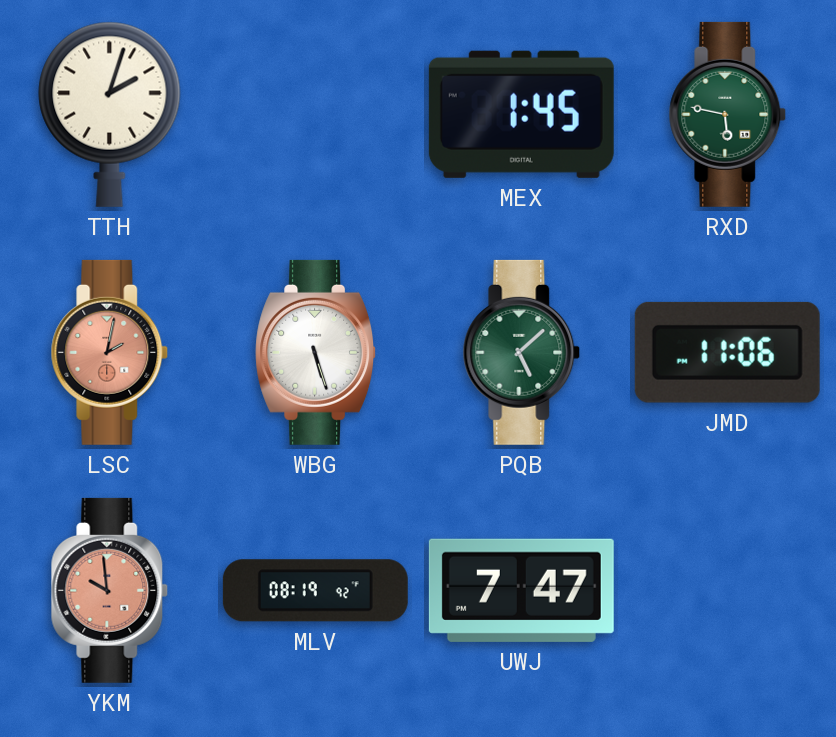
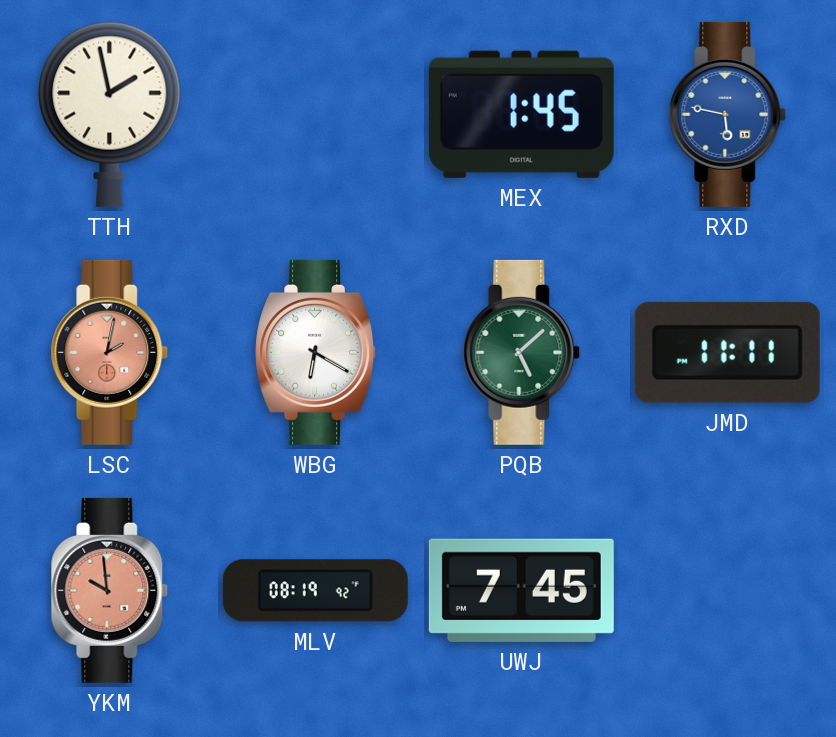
TTH: 2:03 -> 1:58
RXD dial: green -> blue
WBG: 5:27 -> 6:20
JMD: 11:06 -> 11:11
UWJ: 7:47 -> 7:45
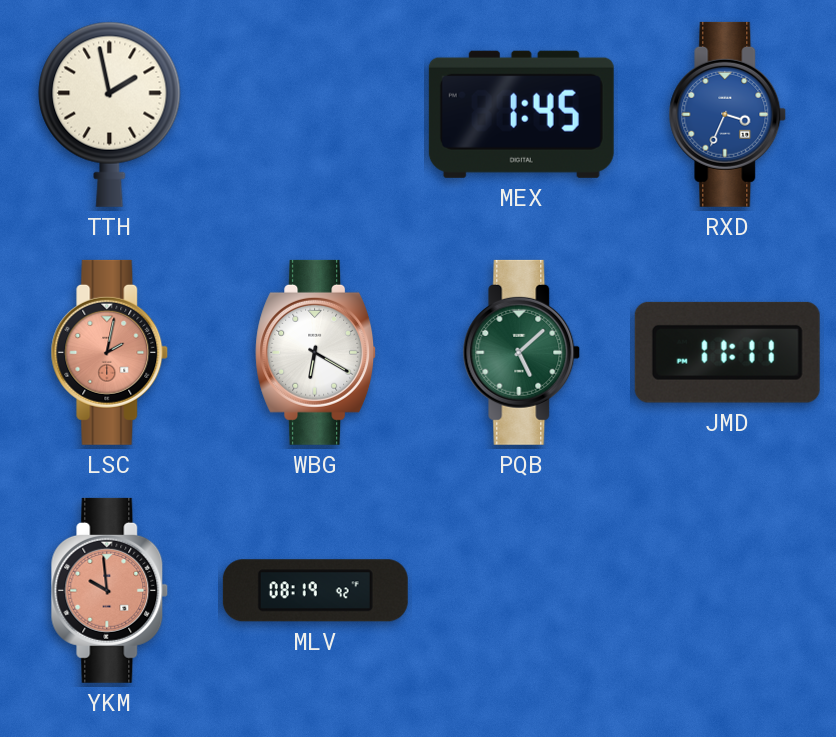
RXD: 5:47 -> 3:34
UWJ: 7:45 -> none
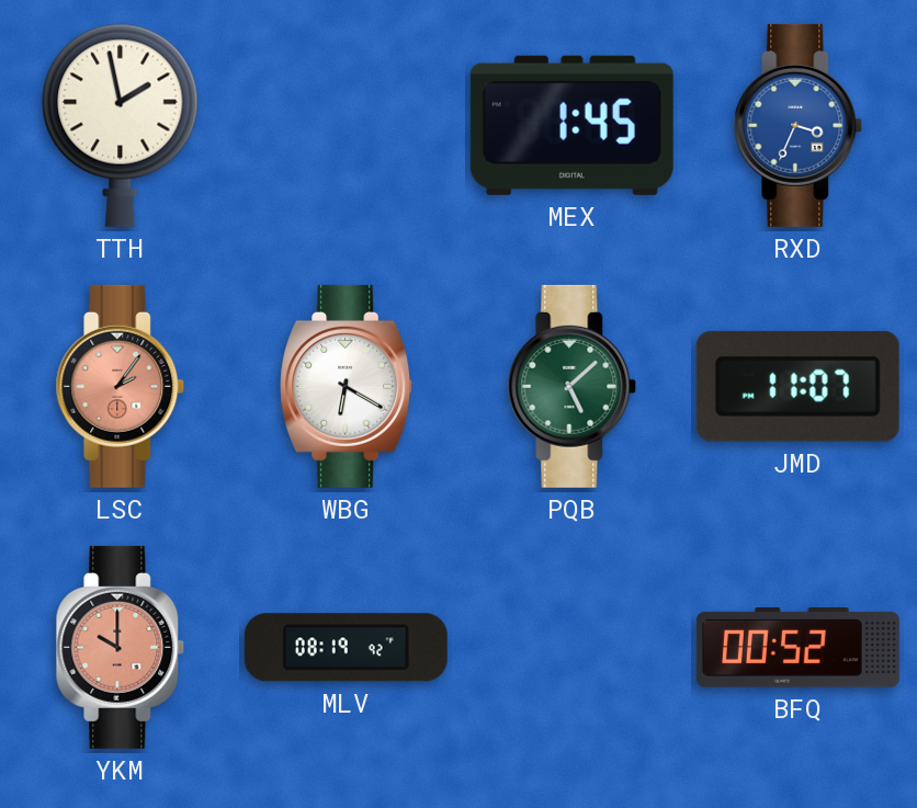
LSC: 2:02 -> 2:06
JMD: 11:11 -> 11:07
YKM: 9:59 -> 10:00
BFQ: none -> 00:52
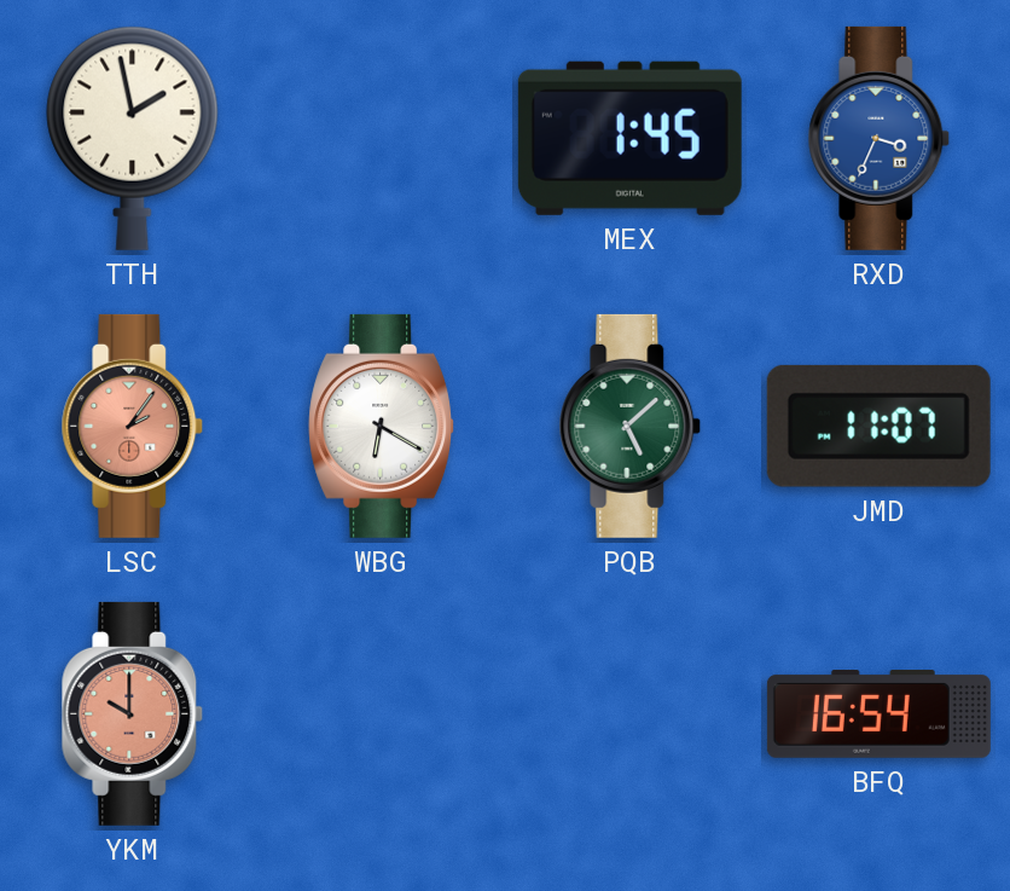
MLV: 08:19 -> none
BFQ: 00:52 -> 16:54
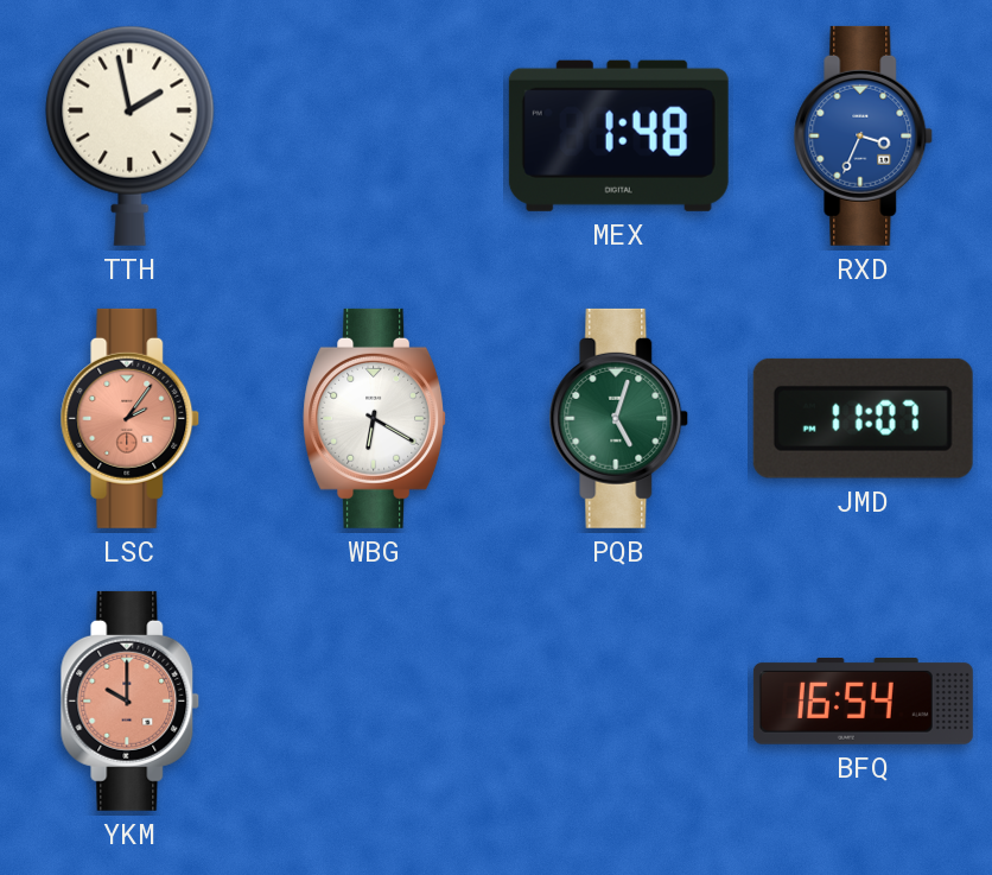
MEX: 1:45 -> 1:48
PQB: 5:08 -> 5:03
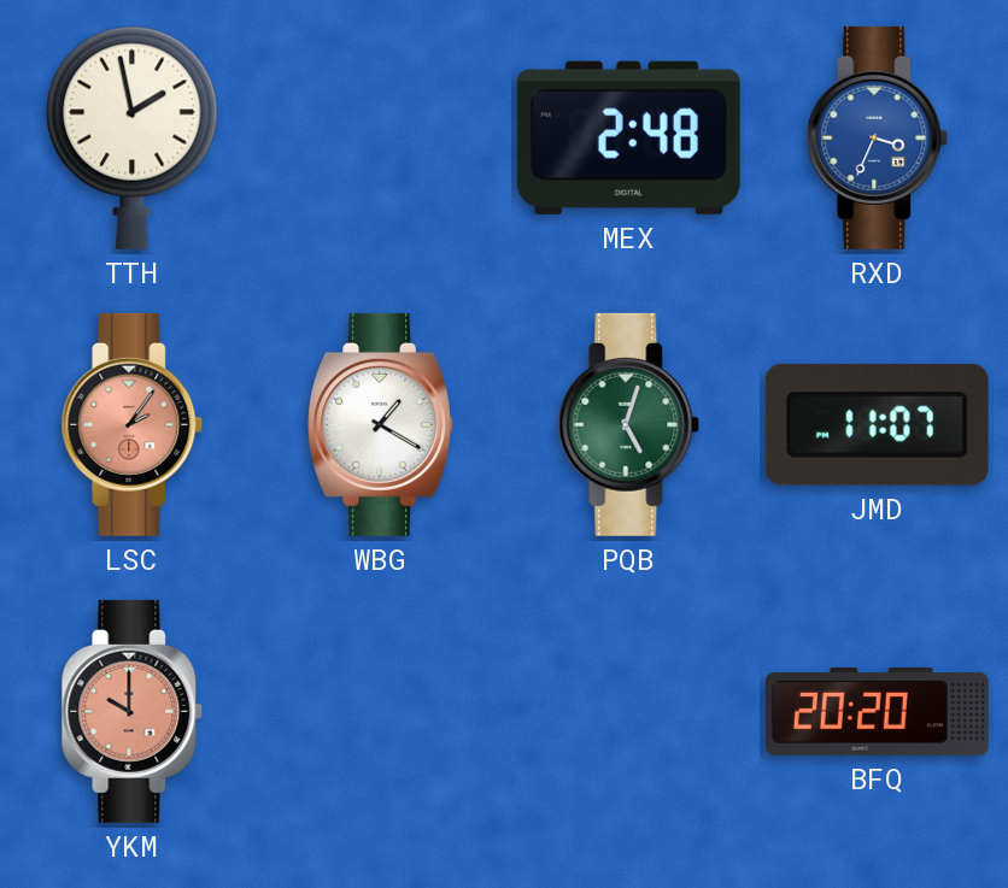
MEX: 1:48 -> 2:48
WBG: 6:20 -> 1:20
BFQ: 16:54 -> 20:20
